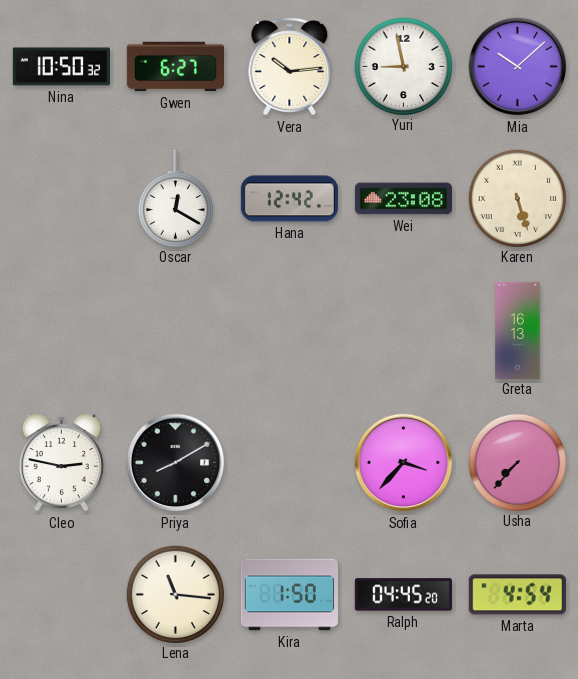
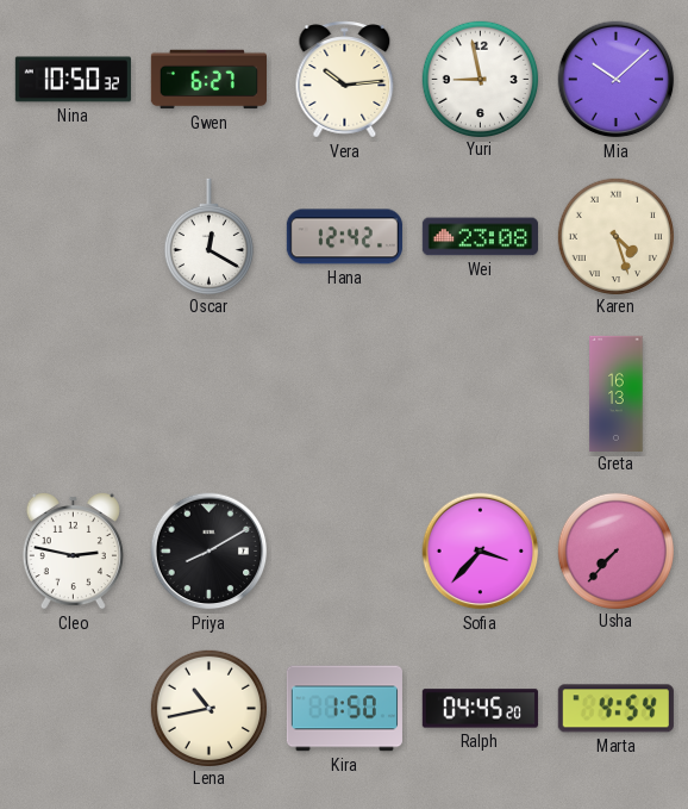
Karen: 5:27 -> 4:27
Lena: 11:16 -> 10:43
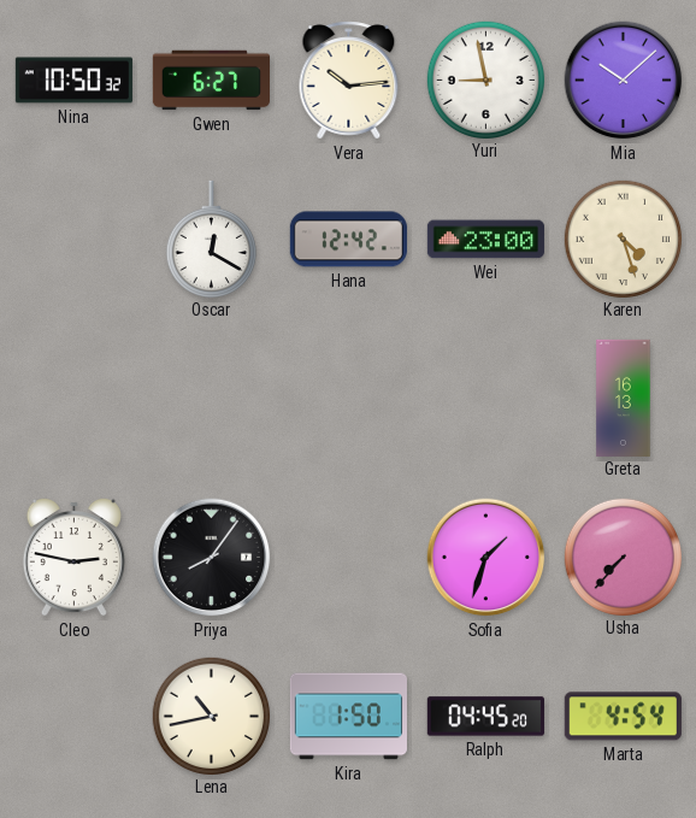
Wei: 23:08 -> 23:00
Priya: 8:10 -> 8:06
Sofia: 3:37 -> 1:33
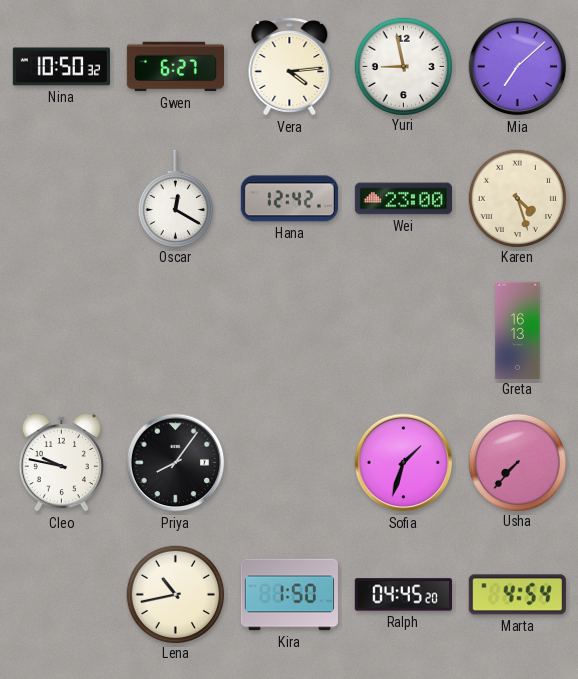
Vera: 10:14 -> 4:14
Mia: 10:08 -> 7:08
Cleo: 2:47 -> 9:47
